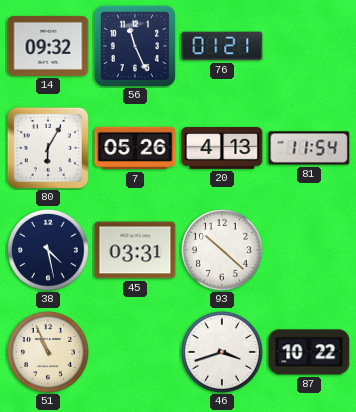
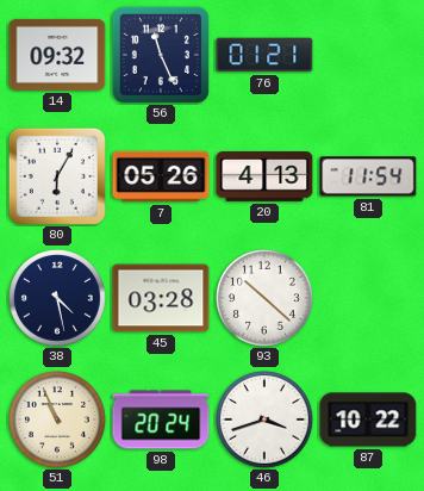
45: 03:31 -> 03:28
98: none -> 20:24
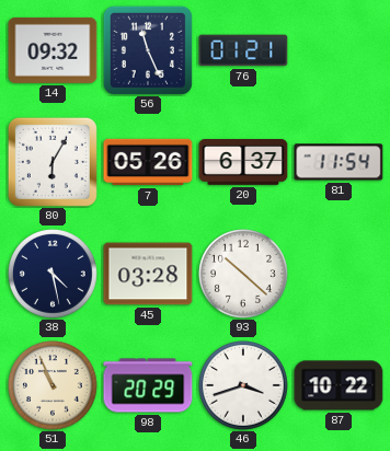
20: 4:13 -> 6:37
98: 20:24 -> 20:29
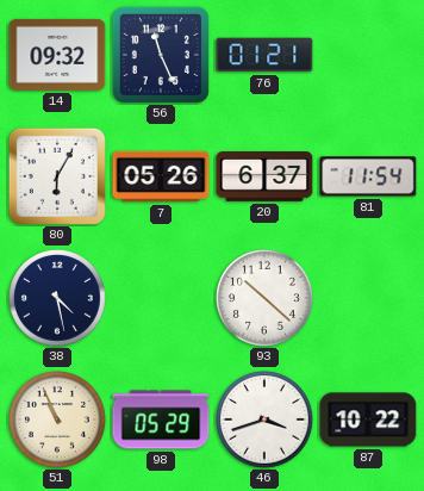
45: 03:28 -> none
98: 20:29 -> 05:29
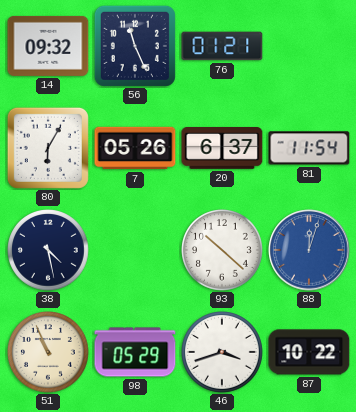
88: none -> 12:03
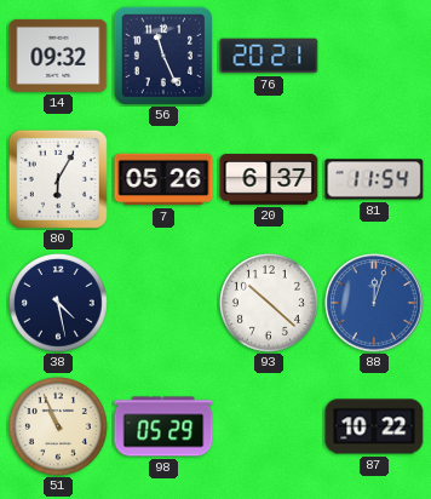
76: 01:21 -> 20:21
46: 3:42 -> none
